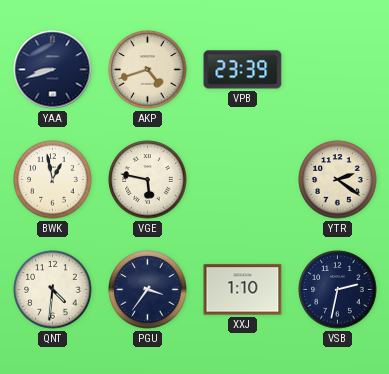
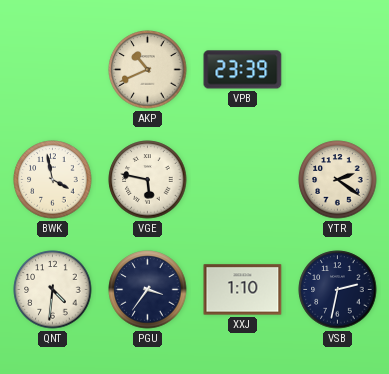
YAA: 8:42 -> none
AKP: 4:42 -> 10:41
BWK: 12:58 -> 3:58
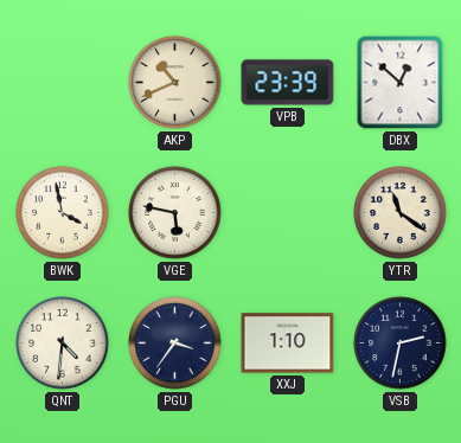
DBX: none -> 12:52
YTR: 2:21 -> 11:21
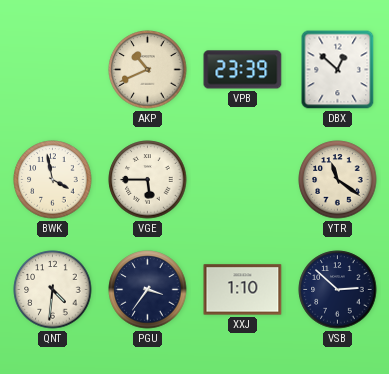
VGE: 5:47 -> 5:45
VSB: 2:32 -> 2:52
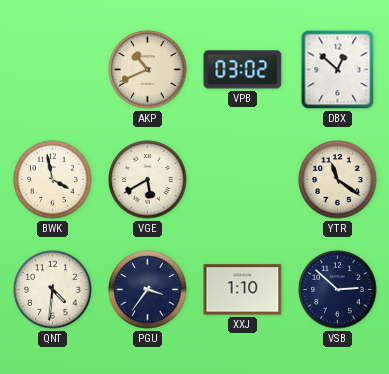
VPB: 23:39 -> 03:02
VGE: 5:45 -> 5:40
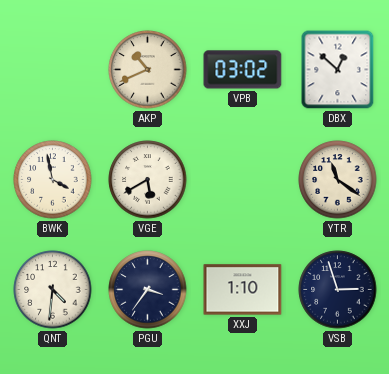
VSB: 2:52 -> 2:57
